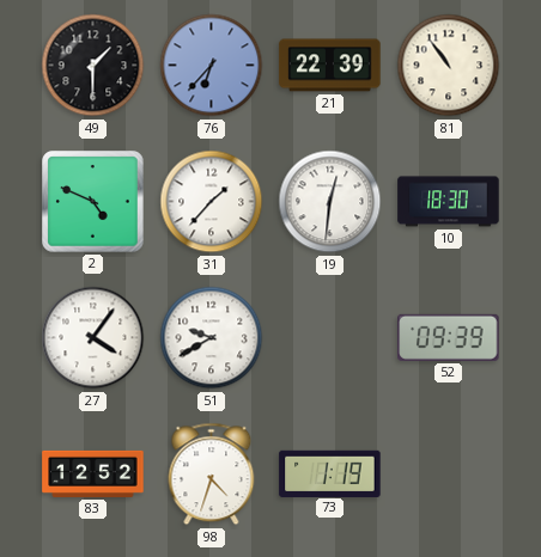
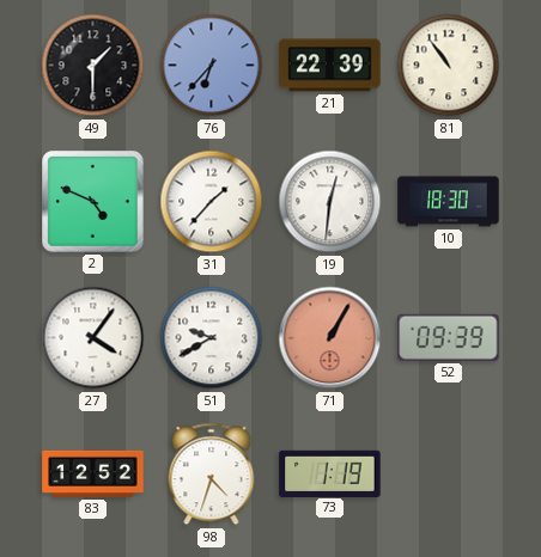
71: none -> 1:05
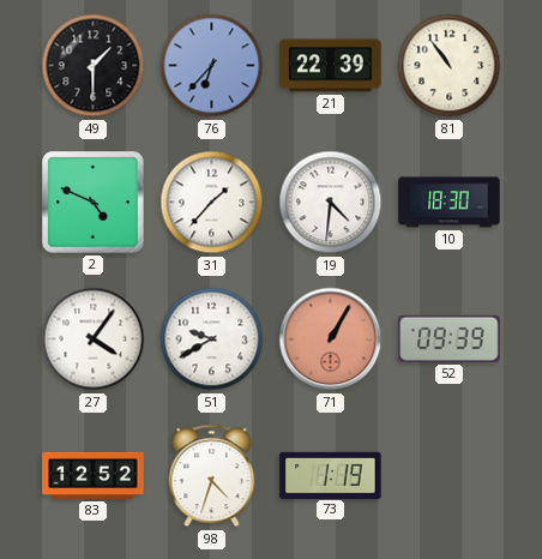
19: 12:31 -> 4:31
